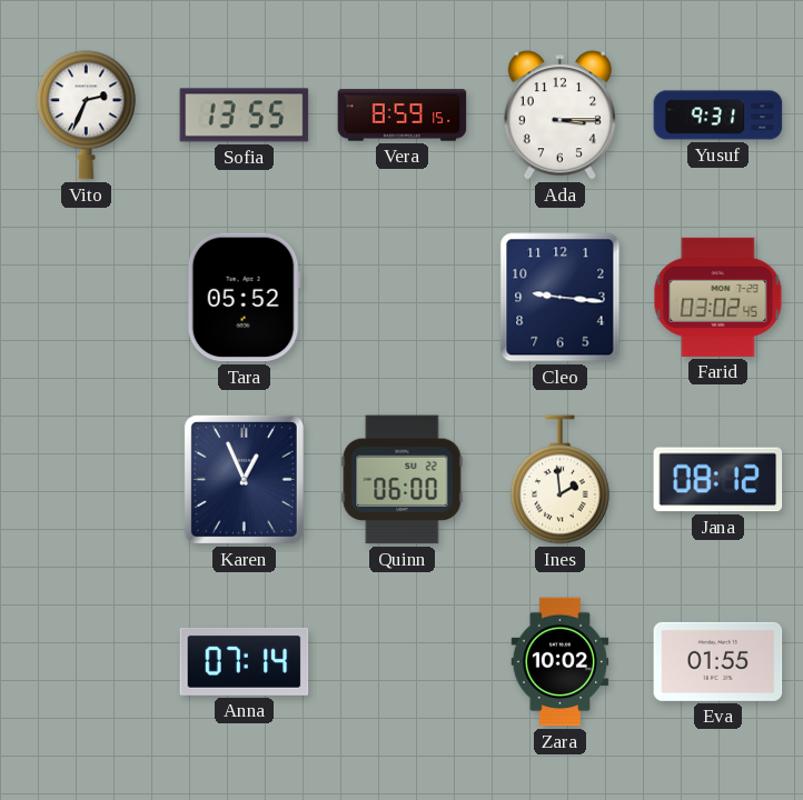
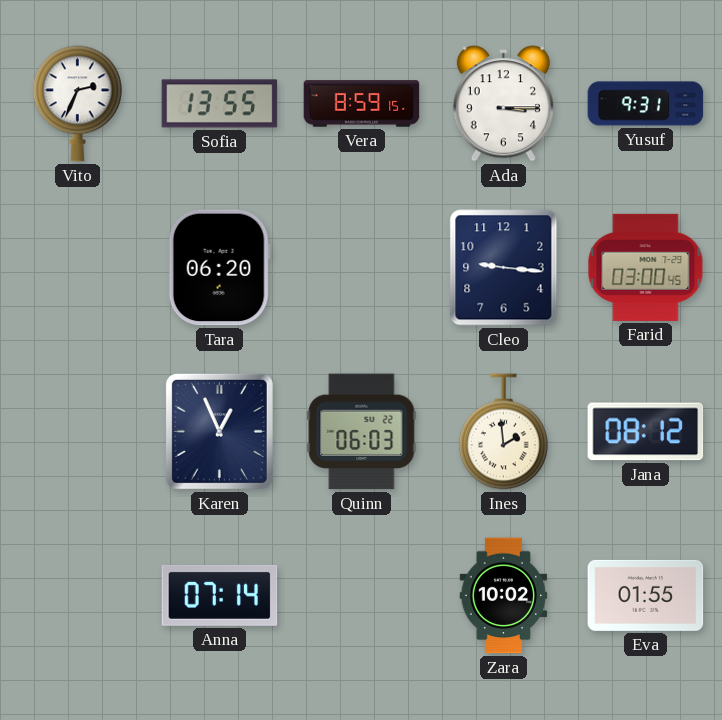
Tara: 05:52 -> 06:20
Farid: 03:02 -> 03:00
Quinn: 06:00 -> 06:03
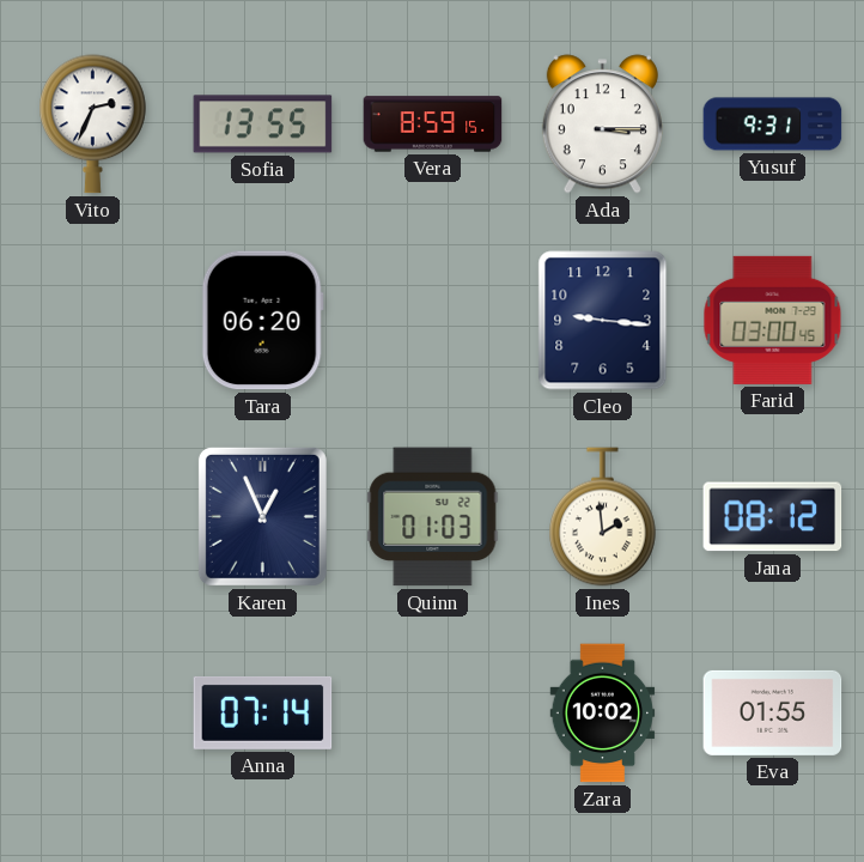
Quinn: 06:03 -> 01:03
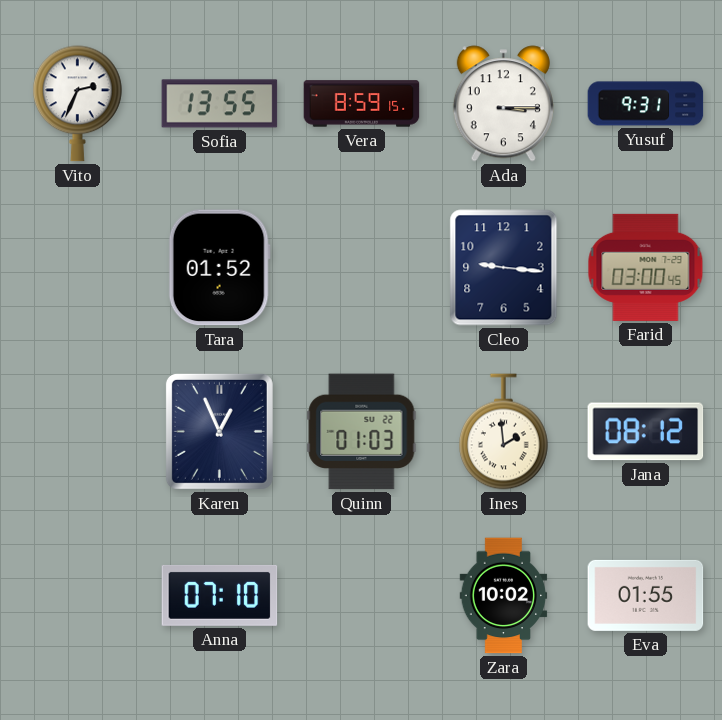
Tara: 06:20 -> 01:52
Anna: 07:14 -> 07:10
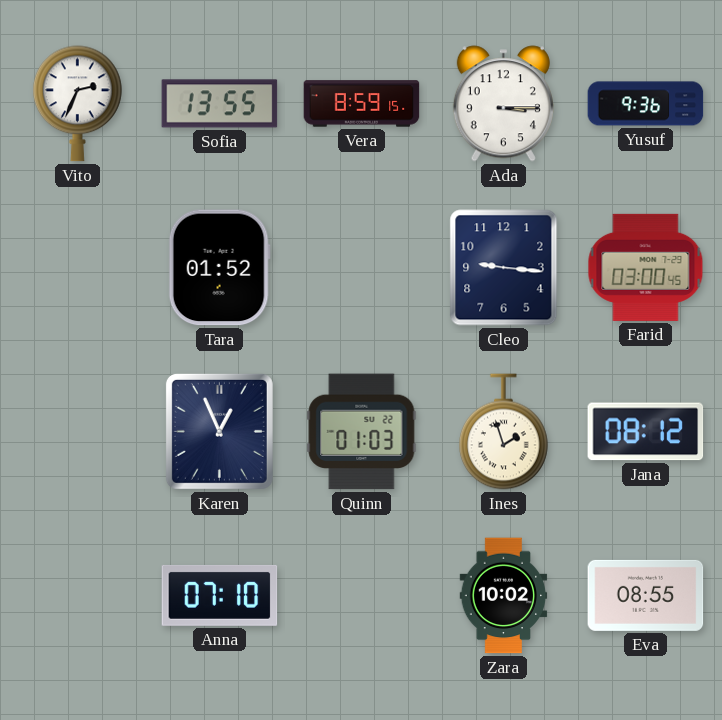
Yusuf: 9:31 -> 9:36
Ines: 1:59 -> 1:57
Eva: 01:55 -> 08:55
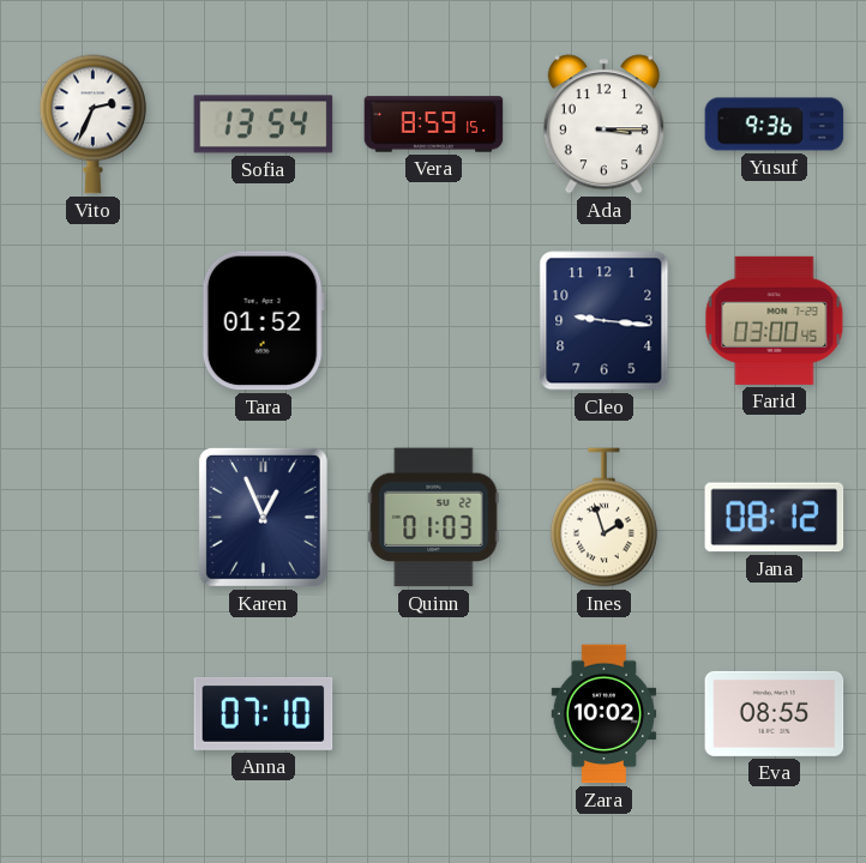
Sofia: 13:55 -> 13:54
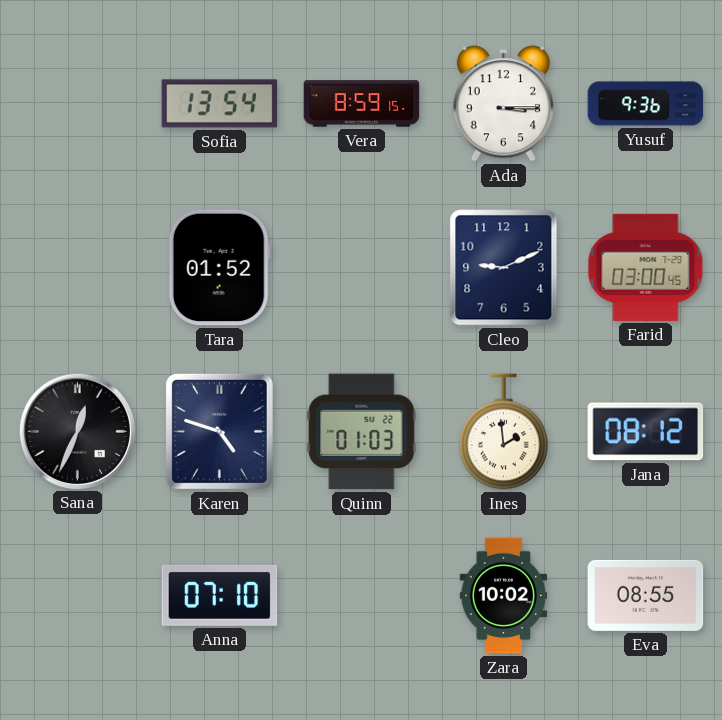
Vito: 2:34 -> none
Cleo: 9:16 -> 9:11
Sana: none -> 12:34
Karen: 12:56 -> 4:48
Ines: 1:57 -> 1:59
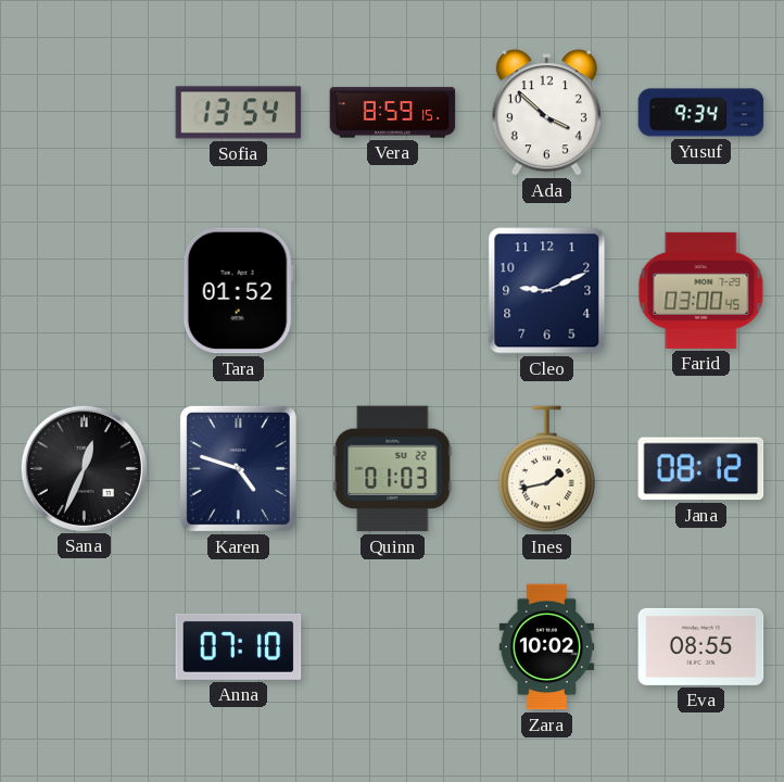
Ada: 3:15 -> 3:52
Yusuf: 9:36 -> 9:34
Ines: 1:59 -> 1:43
